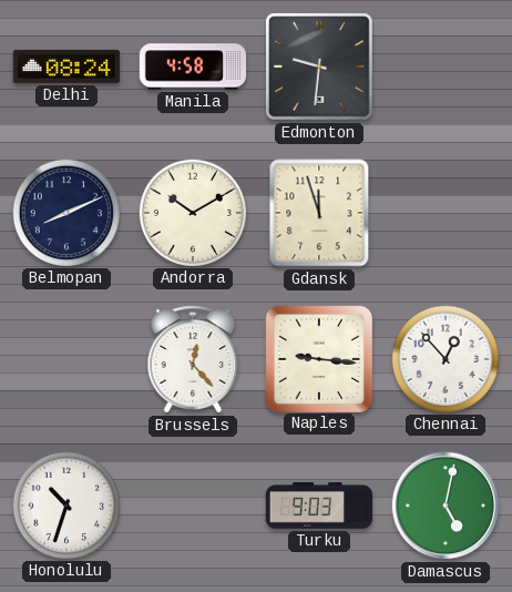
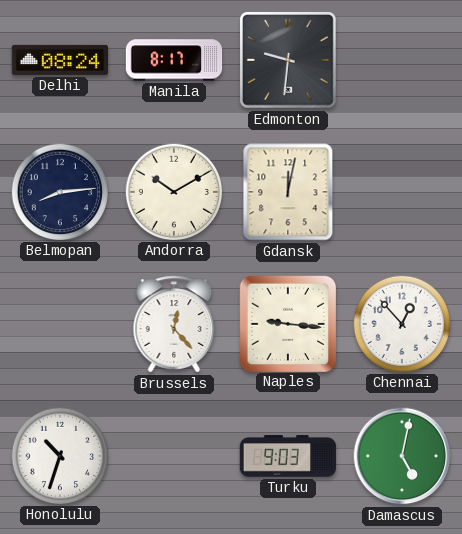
Manila: 4:58 -> 8:17
Belmopan: 8:11 -> 8:14
Gdansk: 11:57 -> 12:02
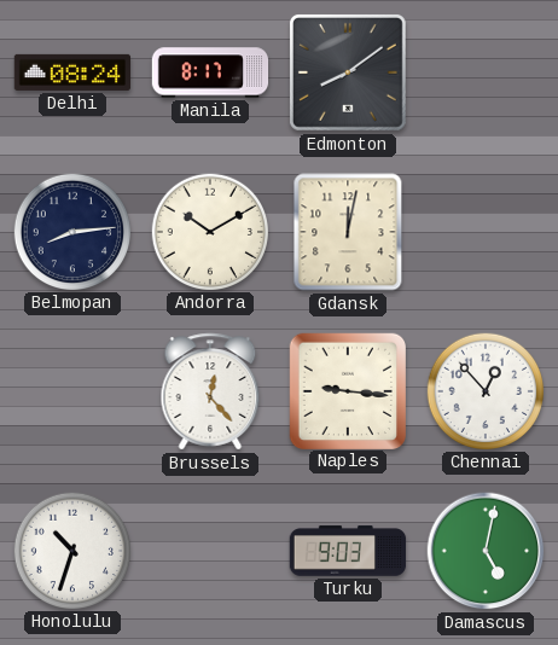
Edmonton: 9:31 -> 8:09
